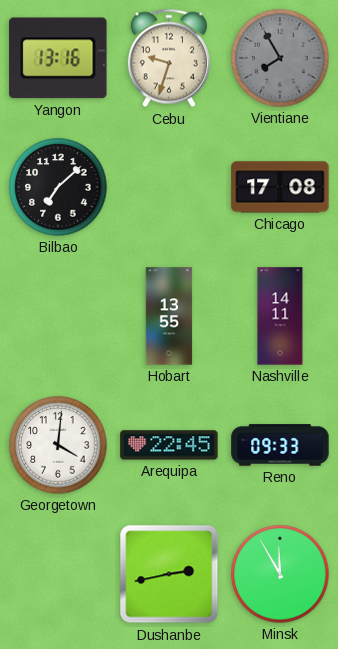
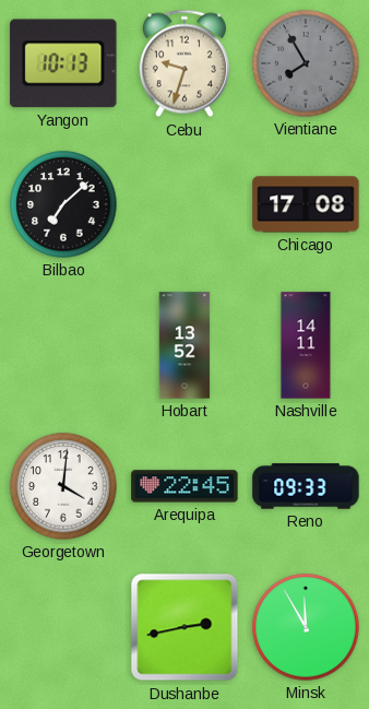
Yangon: 13:16 -> 10:13
Hobart: 13:55 -> 13:52
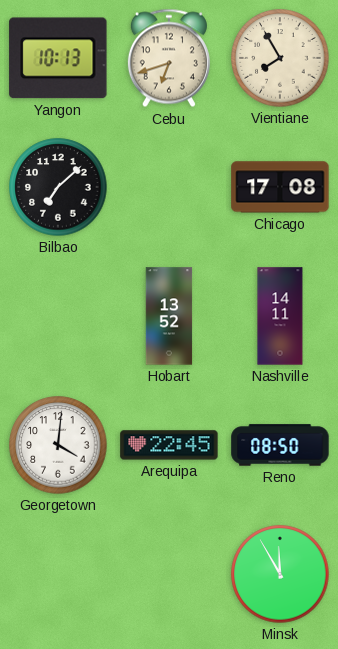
Cebu: 9:33 -> 6:42
Vientiane dial: grey -> cream
Reno: 09:33 -> 08:50
Dushanbe: 2:43 -> none
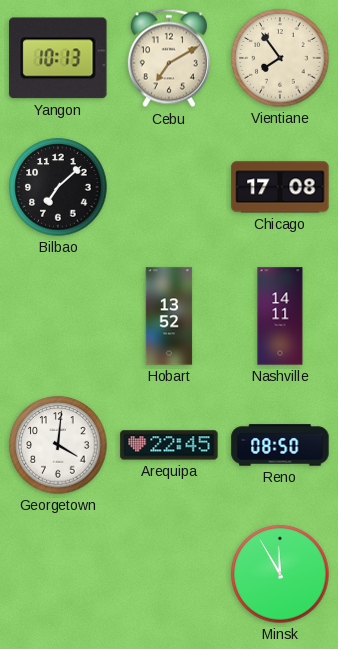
Cebu: 6:42 -> 7:10
Vientiane: 7:55 -> 7:54
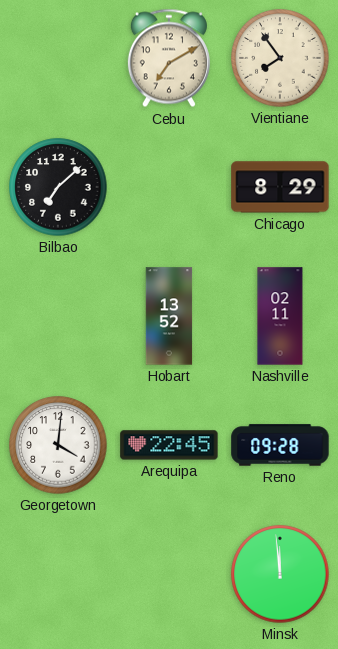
Yangon: 10:13 -> none
Chicago: 17:08 -> 8:29
Nashville: 14:11 -> 02:11
Reno: 08:50 -> 09:28
Minsk: 11:55 -> 11:59
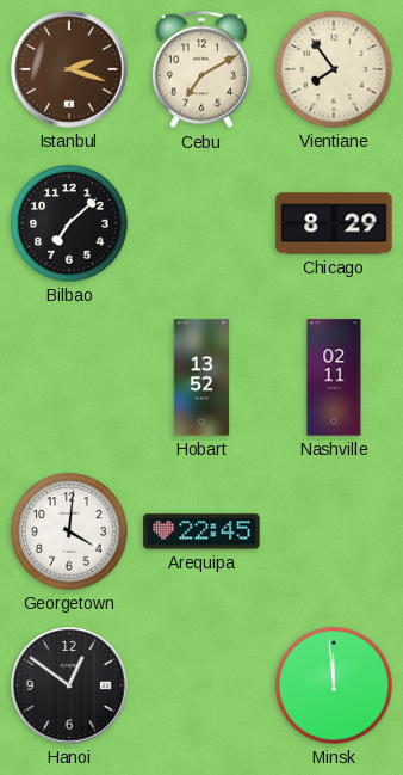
Istanbul: none -> 2:18
Reno: 09:28 -> none
Hanoi: none -> 12:51
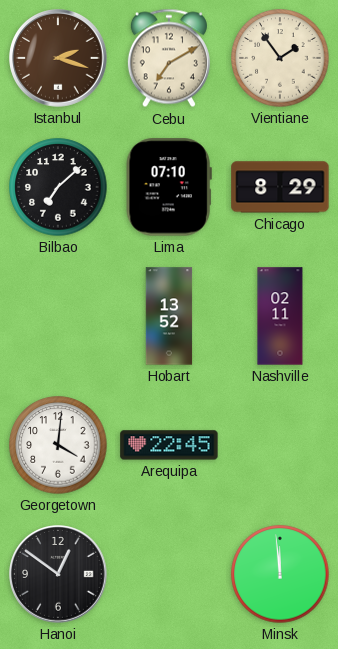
Vientiane: 7:54 -> 1:54
Lima: none -> 07:10
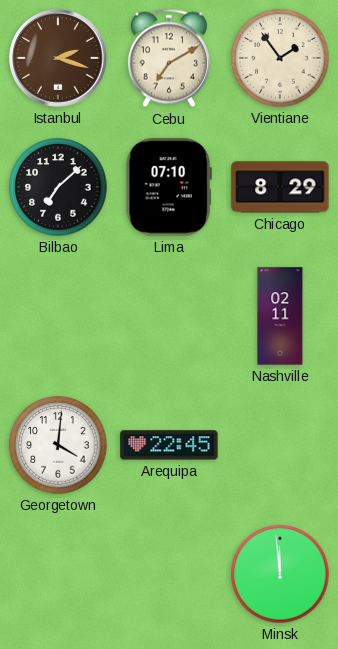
Hobart: 13:52 -> none
Hanoi: 12:51 -> none
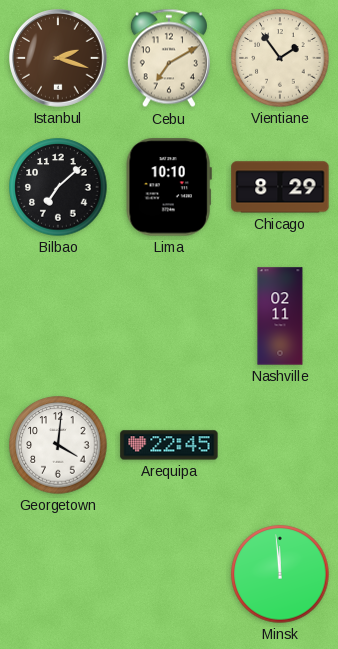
Lima: 07:10 -> 10:10
